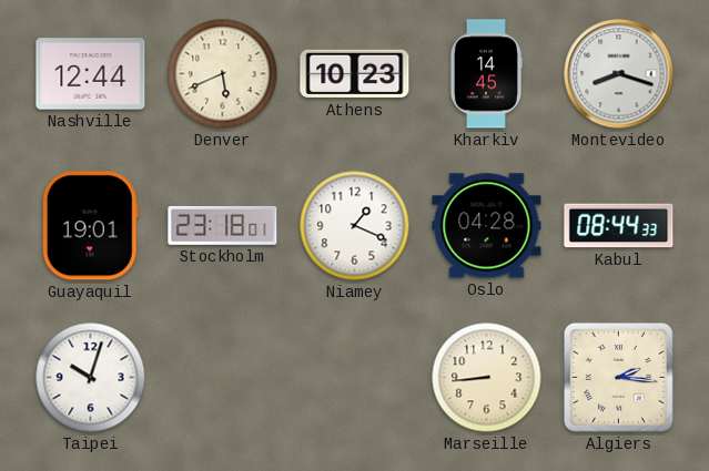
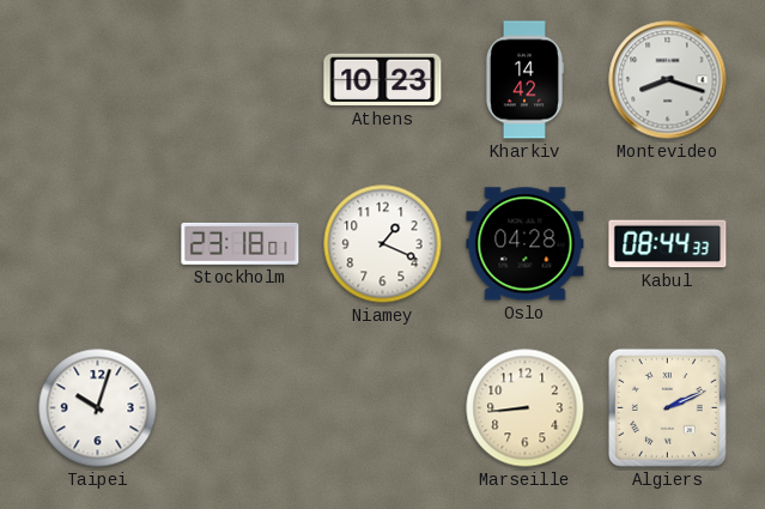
Nashville: 12:44 -> none
Denver: 5:41 -> none
Kharkiv: 14:45 -> 14:42
Guayaquil: 19:01 -> none
Algiers: 2:16 -> 2:11
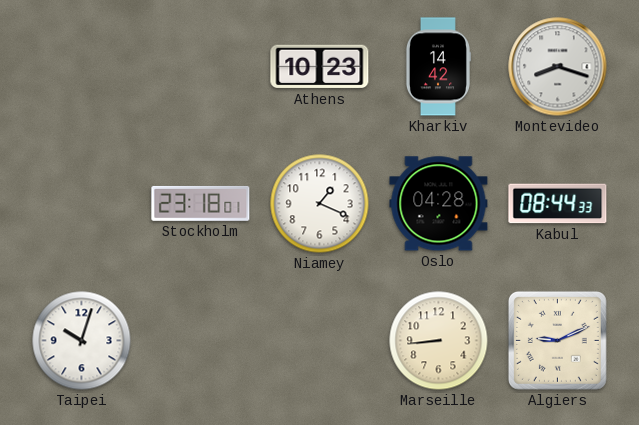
Algiers: 2:11 -> 9:11
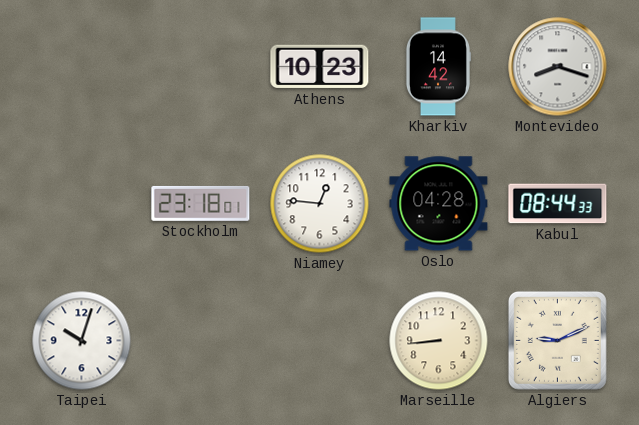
Niamey: 1:19 -> 12:46
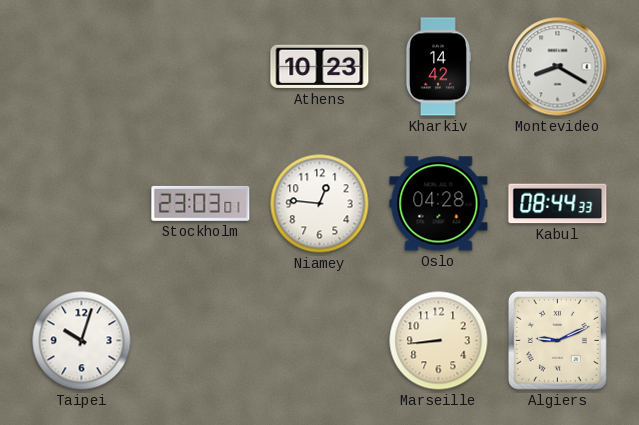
Montevideo: 8:18 -> 8:20
Stockholm: 23:18 -> 23:03
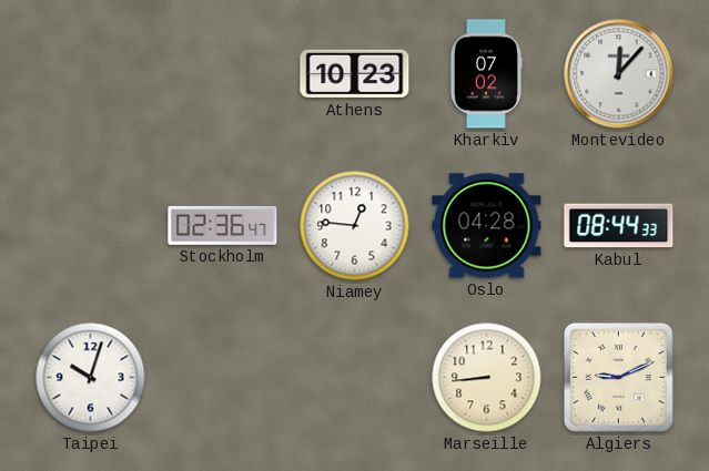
Kharkiv: 14:42 -> 07:02
Montevideo: 8:20 -> 12:07
Stockholm: 23:03 -> 02:36
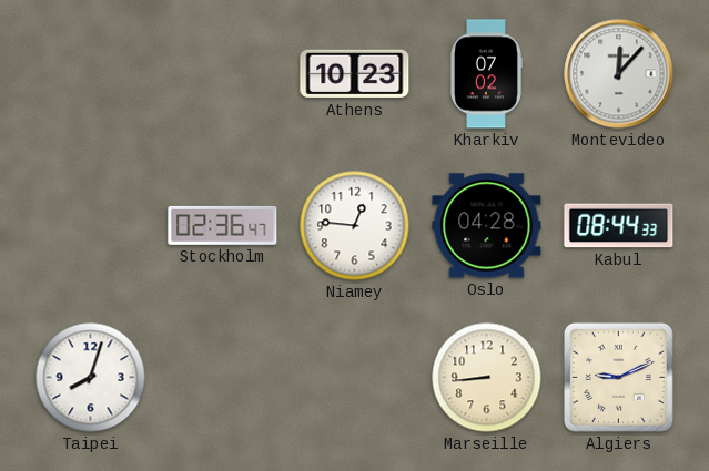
Taipei: 10:03 -> 8:03
